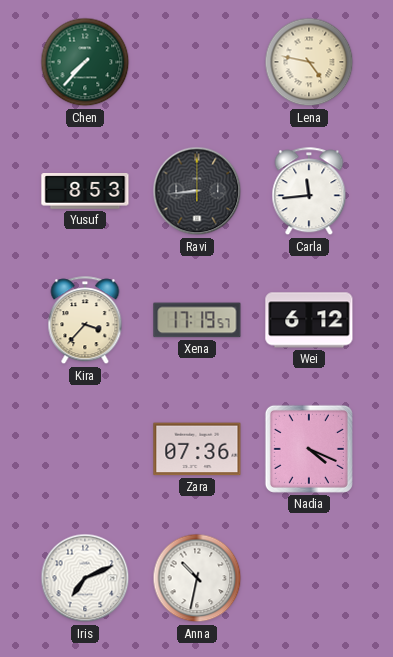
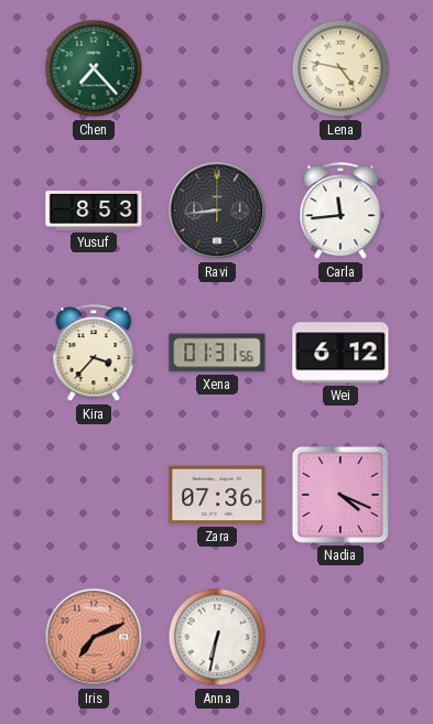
Chen: 7:37 -> 7:23
Xena: 17:19 -> 01:31
Iris dial: white -> salmon
Anna: 10:32 -> 6:32
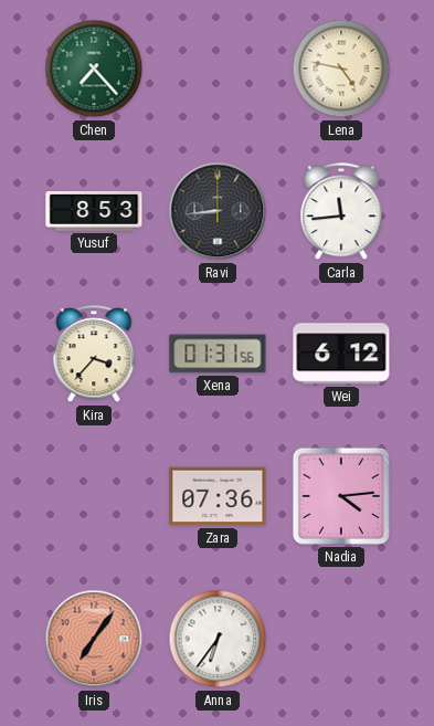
Nadia: 4:19 -> 4:14
Iris: 7:11 -> 7:06
Anna: 6:32 -> 6:36
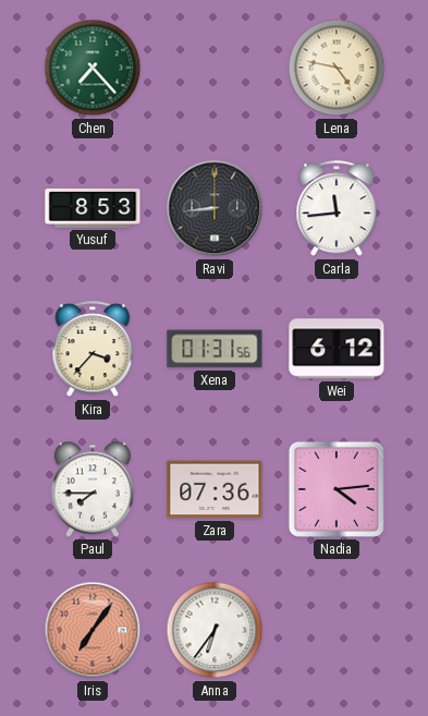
Paul: none -> 7:45
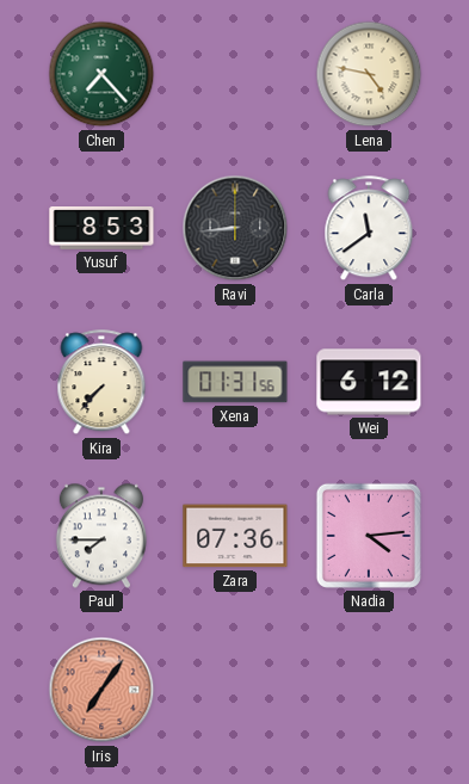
Carla: 11:44 -> 11:39
Kira: 3:37 -> 7:37
Anna: 6:36 -> none
